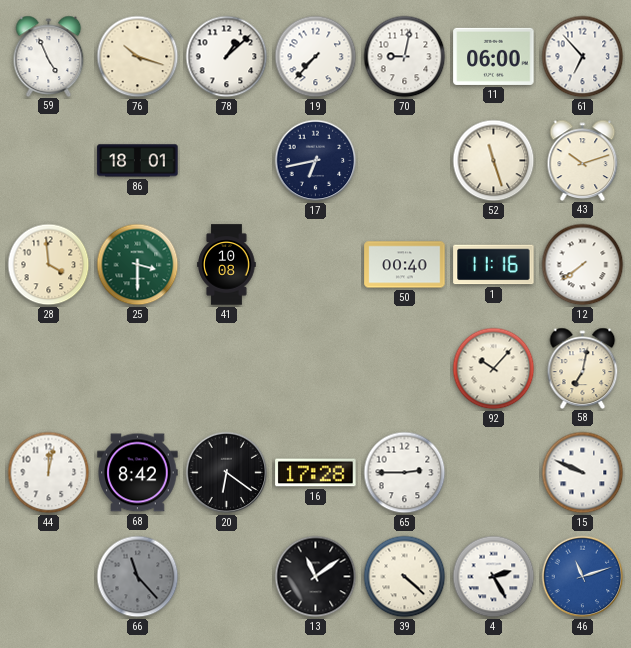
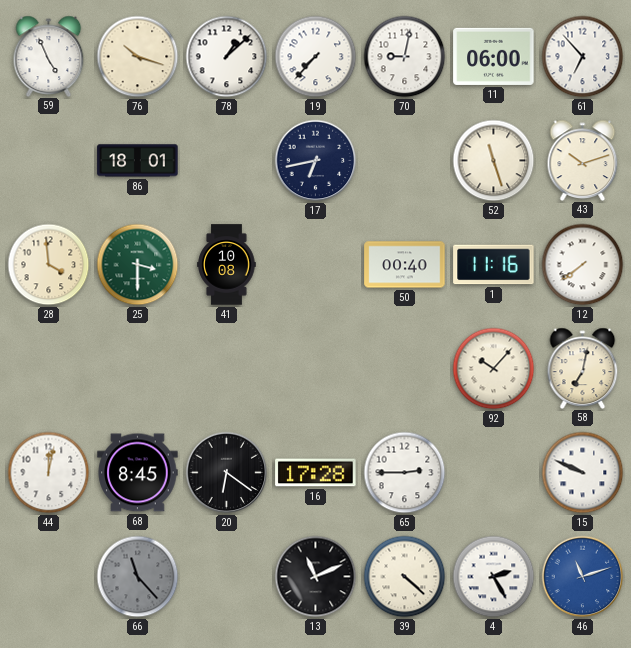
68: 8:42 -> 8:45
13: 11:09 -> 11:11
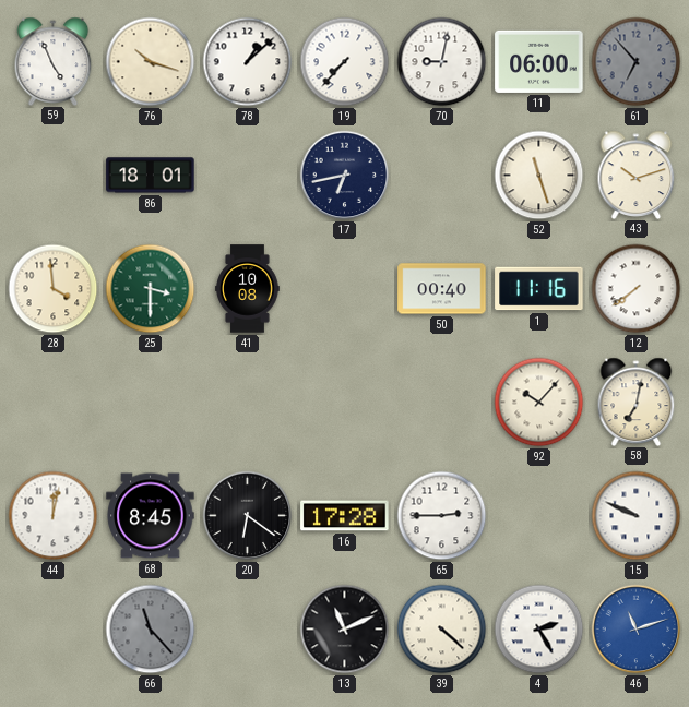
61 dial: white -> grey
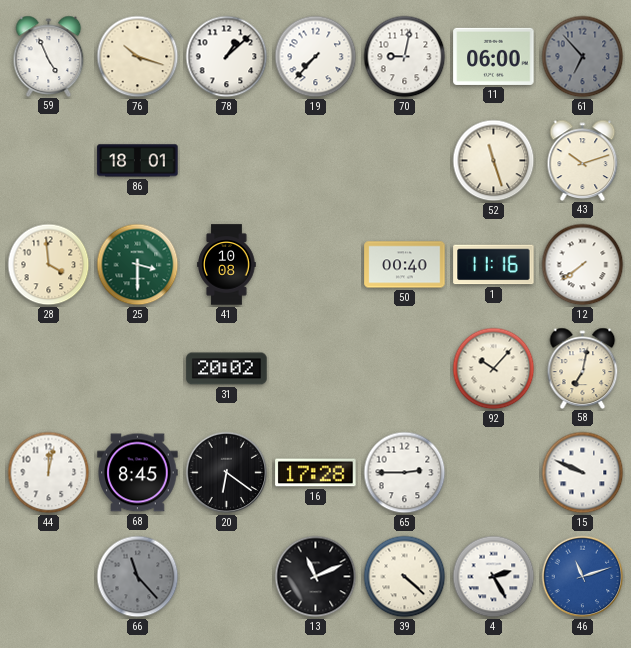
17: 6:43 -> none
31: none -> 20:02
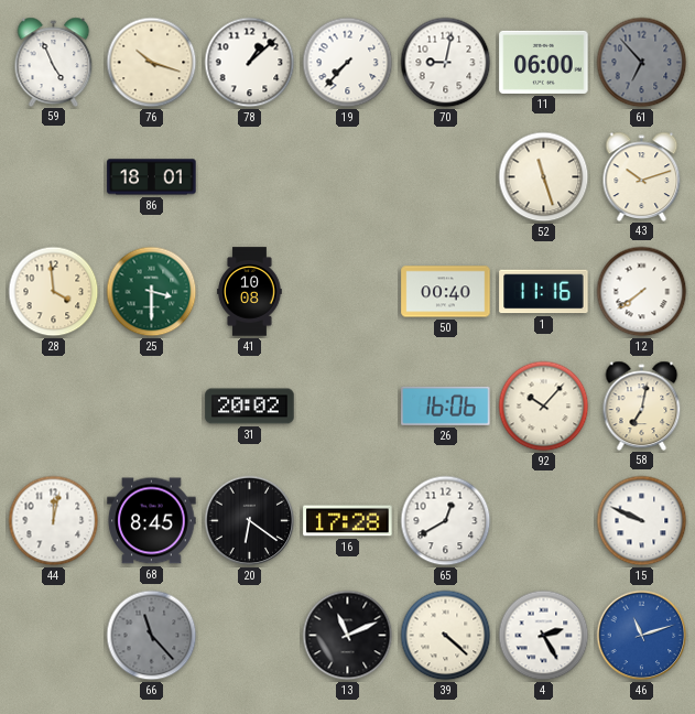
26: none -> 16:06
65: 2:45 -> 12:40
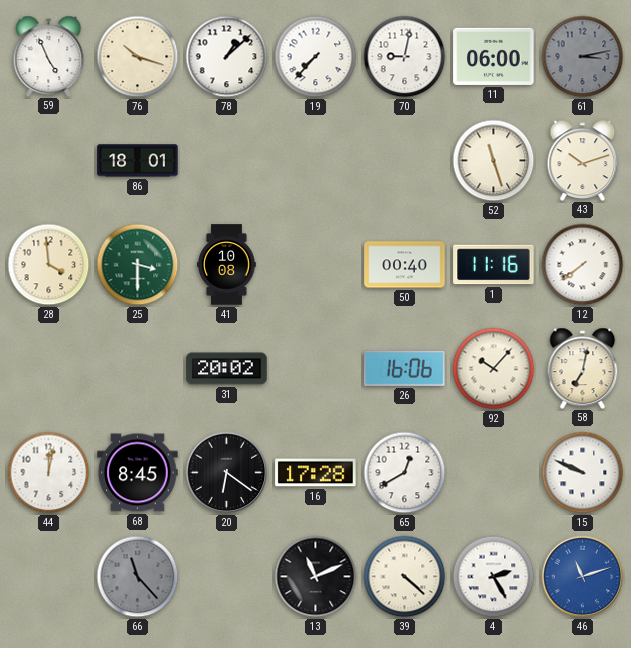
61: 6:53 -> 3:13
